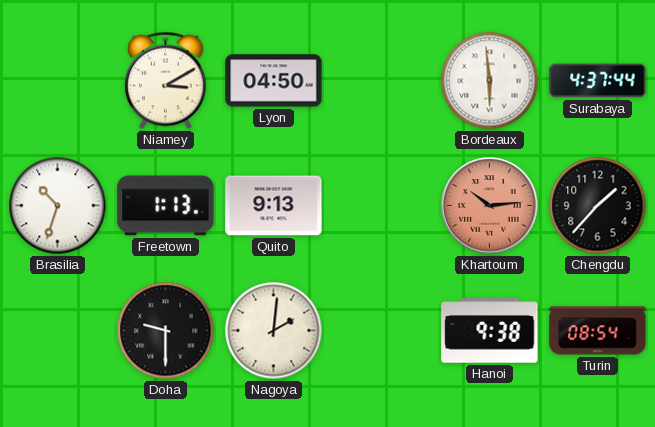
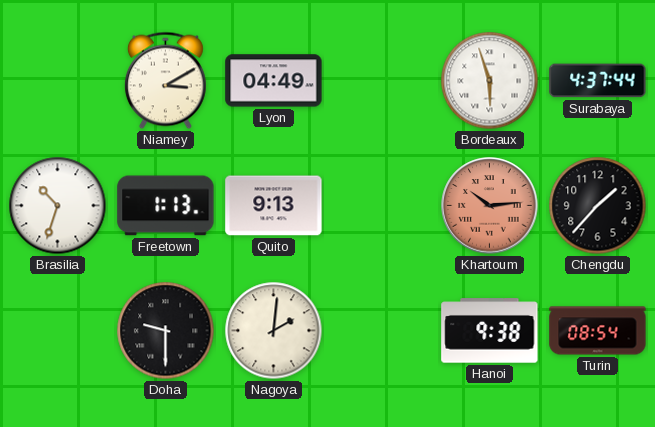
Lyon: 04:50 -> 04:49
Bordeaux: 5:59 -> 5:57
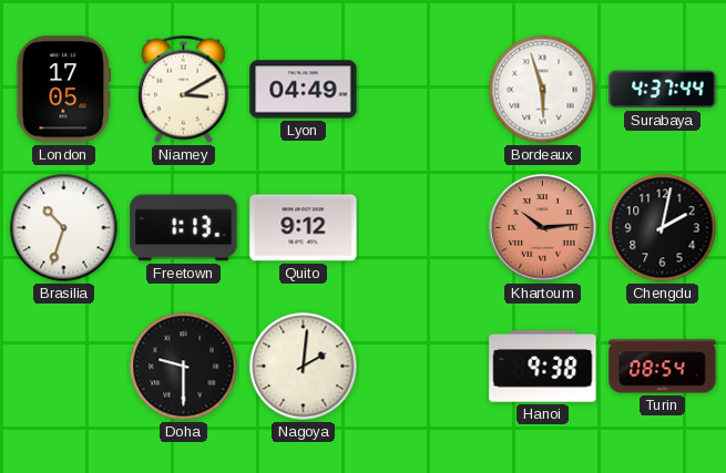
London: none -> 17:05
Quito: 9:13 -> 9:12
Chengdu: 1:37 -> 2:02
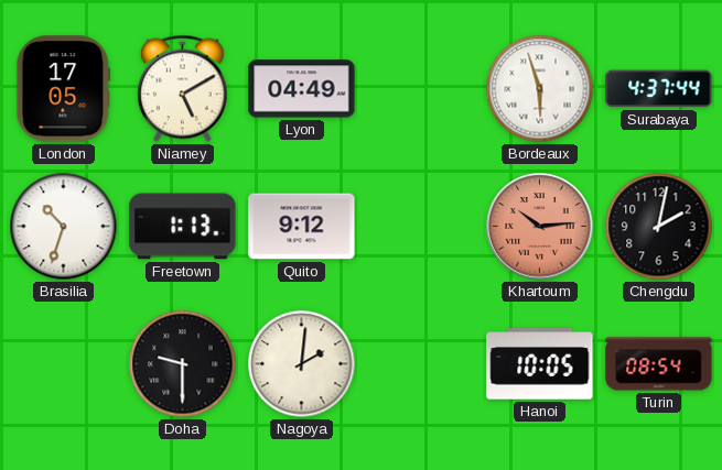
Niamey: 3:10 -> 5:10
Hanoi: 9:38 -> 10:05
